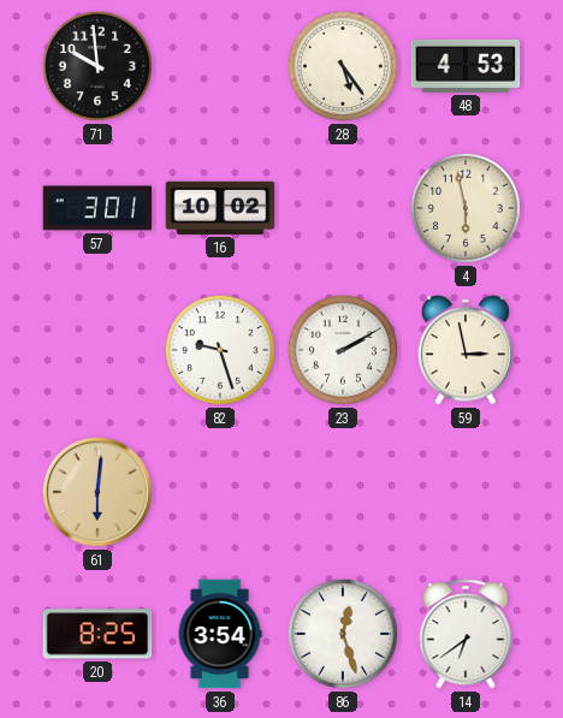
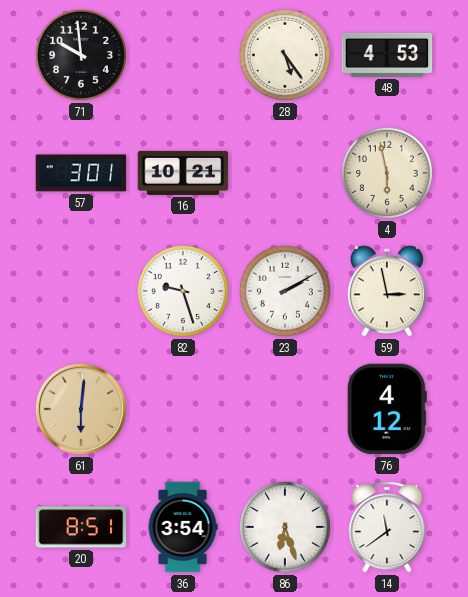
16: 10:02 -> 10:21
76: none -> 4:12
20: 8:25 -> 8:51
86: 12:27 -> 6:27
14: 6:39 -> 11:39
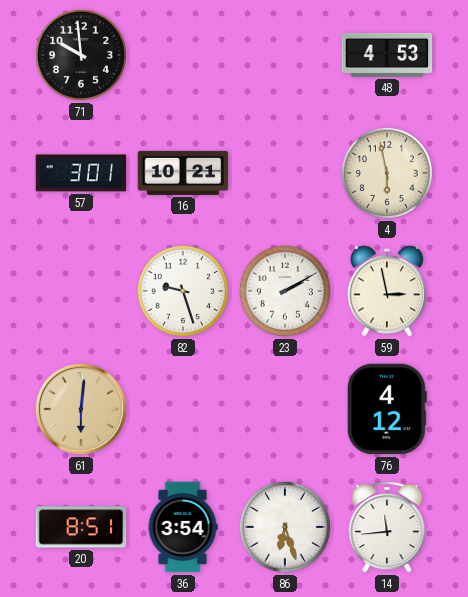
28: 5:24 -> none
14: 11:39 -> 11:44
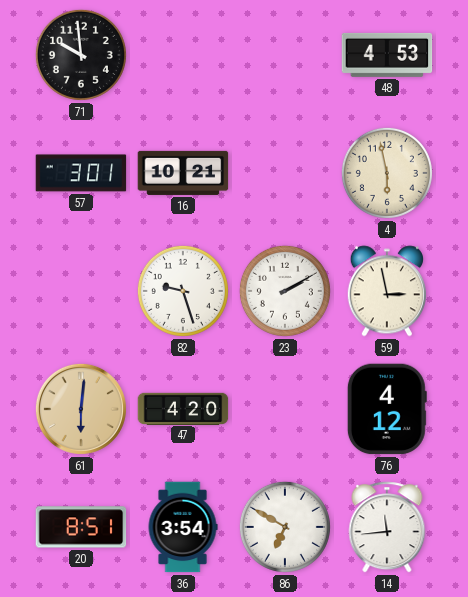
47: none -> 4:20
86: 6:27 -> 6:50
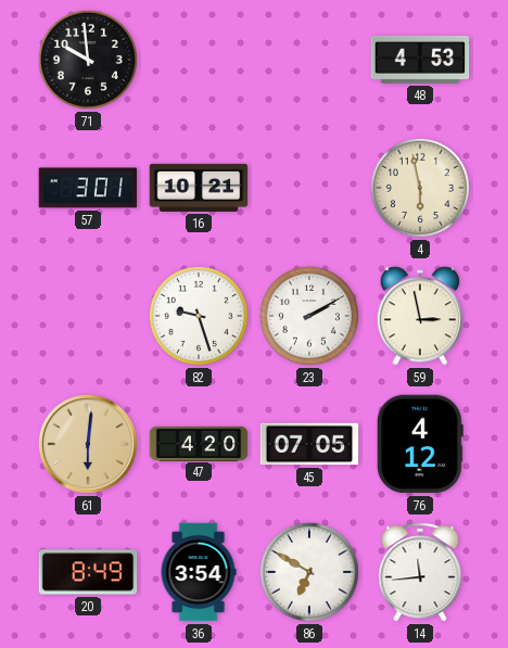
45: none -> 07:05
20: 8:51 -> 8:49
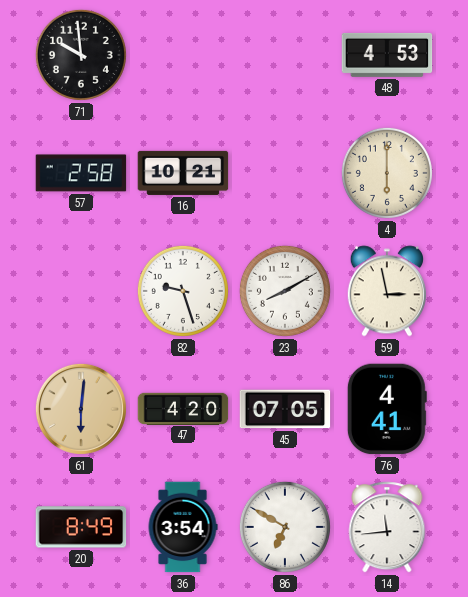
57: 3:01 -> 2:58
4: 5:58 -> 6:00
23: 2:10 -> 8:10
76: 4:12 -> 4:41
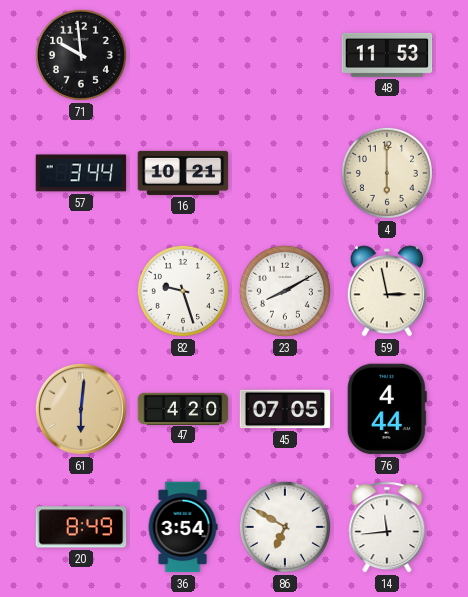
48: 4:53 -> 11:53
57: 2:58 -> 3:44
76: 4:41 -> 4:44
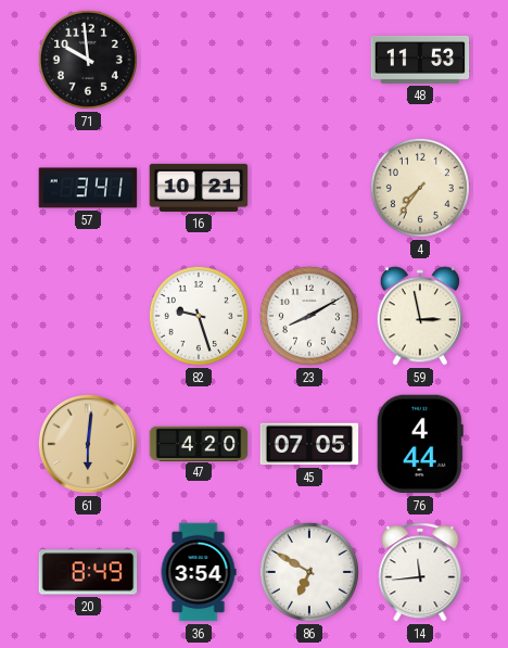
57: 3:44 -> 3:41
4: 6:00 -> 7:36
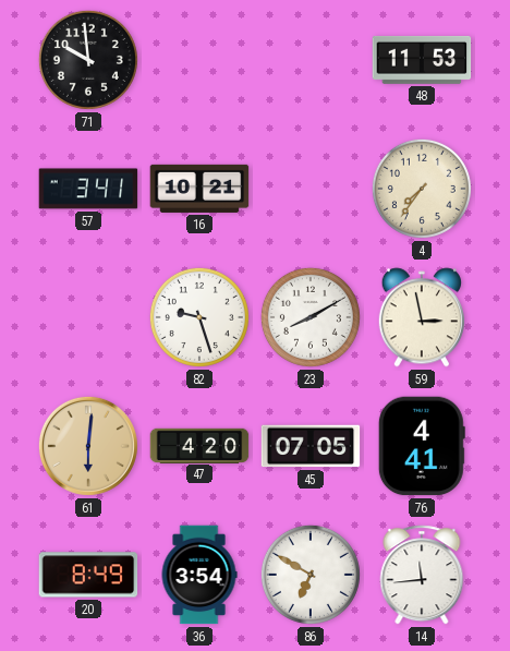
76: 4:44 -> 4:41
